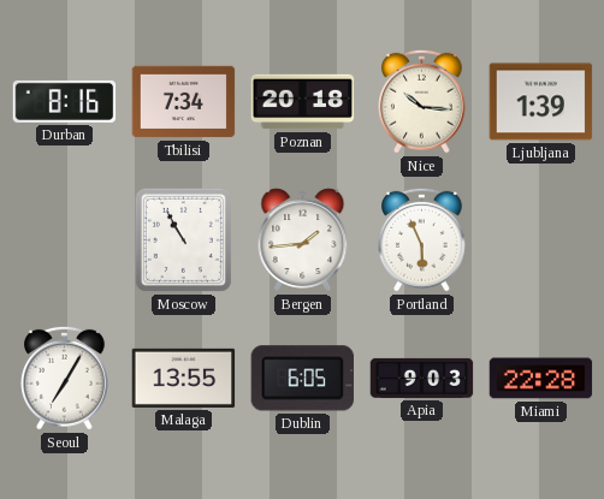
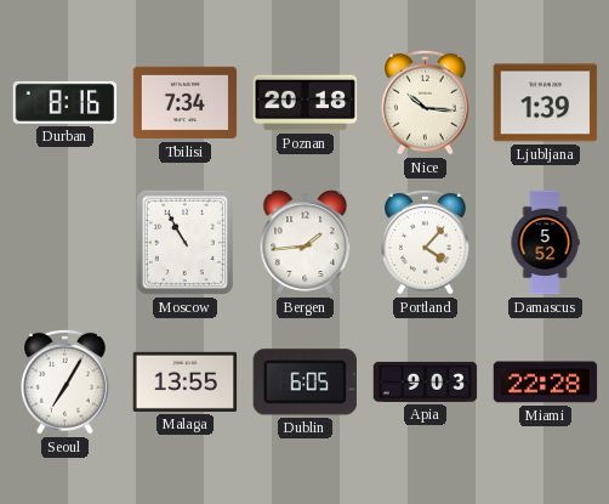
Portland: 5:56 -> 4:07
Damascus: none -> 5:52
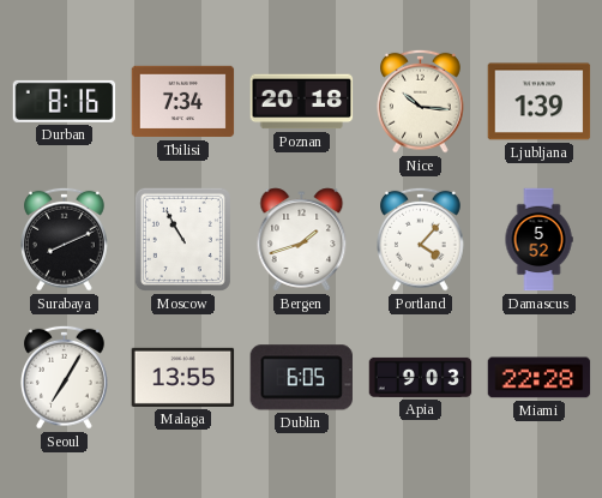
Surabaya: none -> 8:11
Bergen: 1:44 -> 1:42
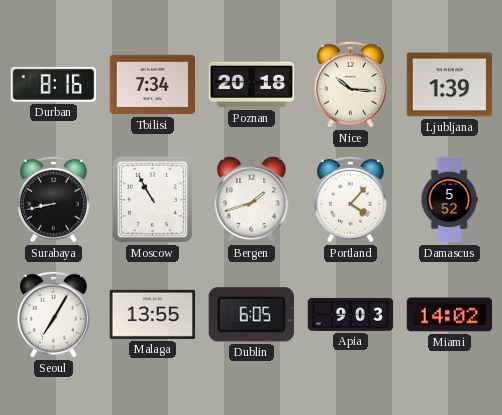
Surabaya: 8:11 -> 8:43
Miami: 22:28 -> 14:02
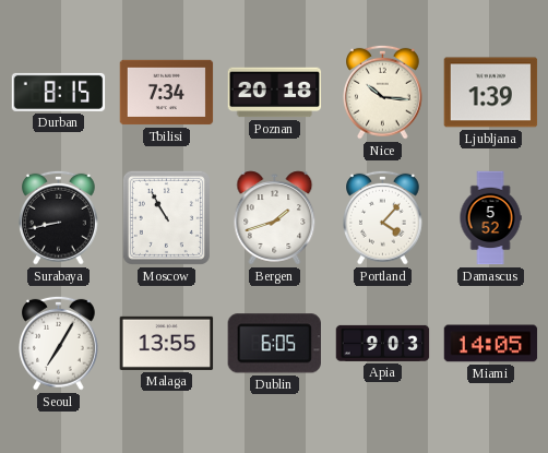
Durban: 8:16 -> 8:15
Miami: 14:02 -> 14:05
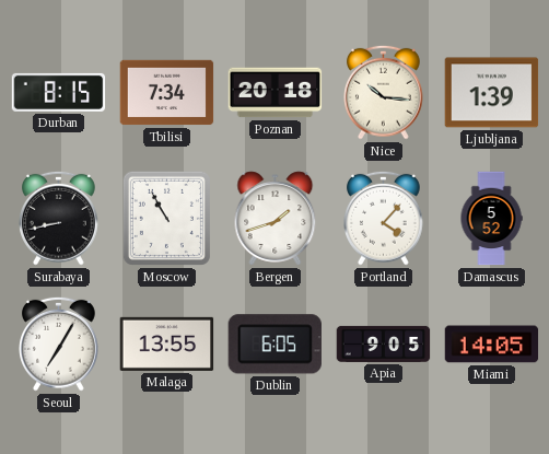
Apia: 9:03 -> 9:05
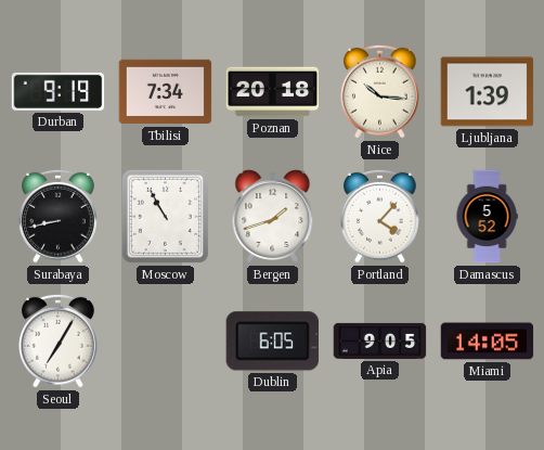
Durban: 8:15 -> 9:19
Malaga: 13:55 -> none
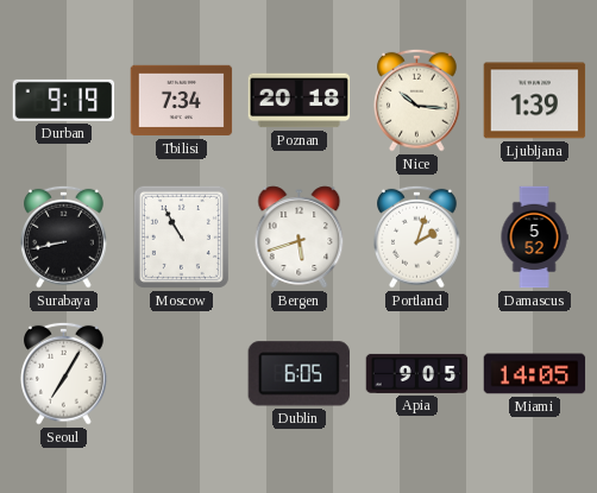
Bergen: 1:42 -> 5:42
Portland: 4:07 -> 2:03
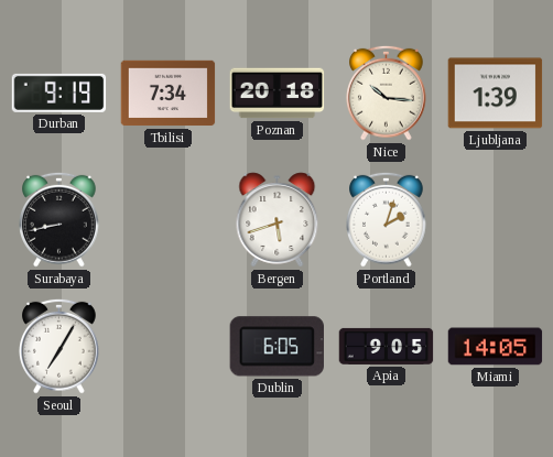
Moscow: 10:55 -> none
Damascus: 5:52 -> none
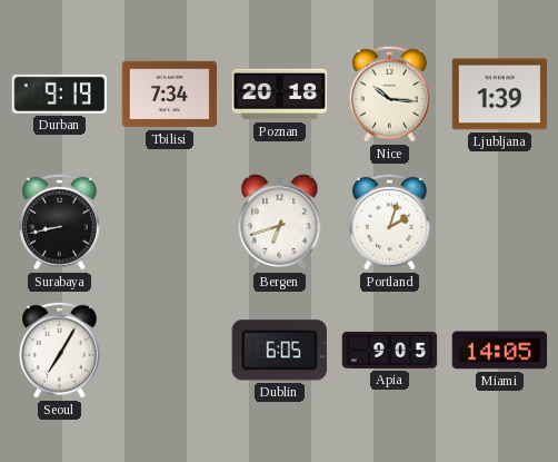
Bergen: 5:42 -> 6:42
